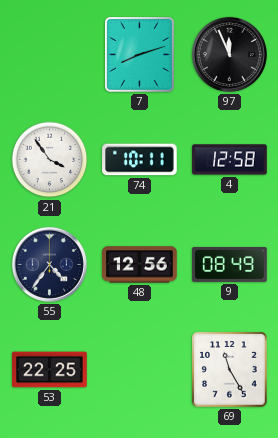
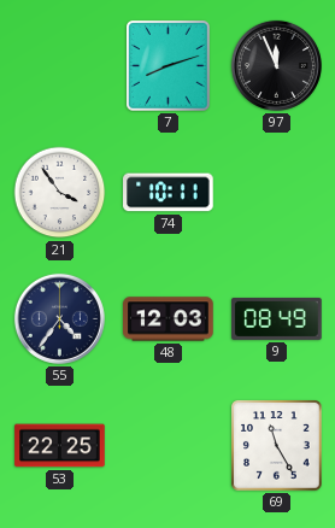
4: 12:58 -> none
48: 12:56 -> 12:03
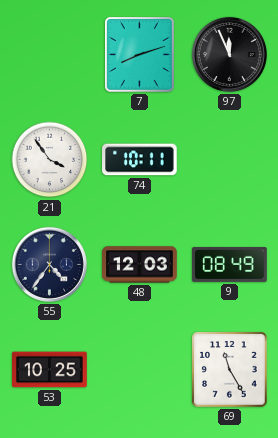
53: 22:25 -> 10:25
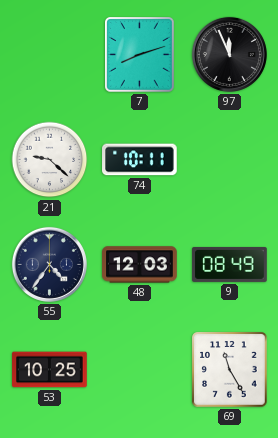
21: 3:54 -> 9:22
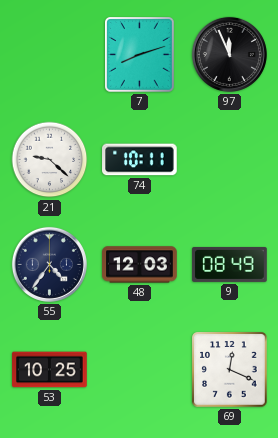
69: 11:25 -> 12:19
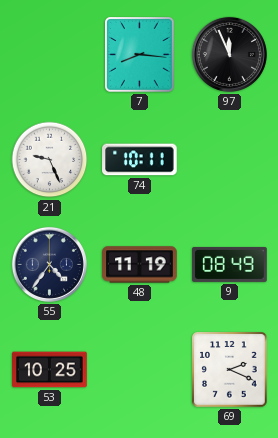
7: 8:12 -> 8:16
21: 9:22 -> 9:26
48: 12:03 -> 11:19
69: 12:19 -> 2:19
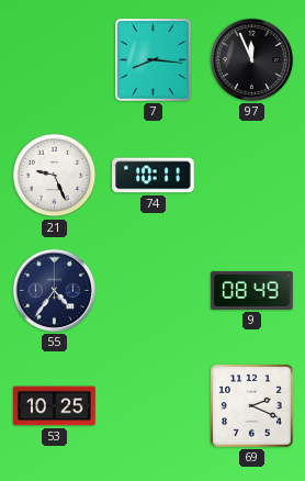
48: 11:19 -> none
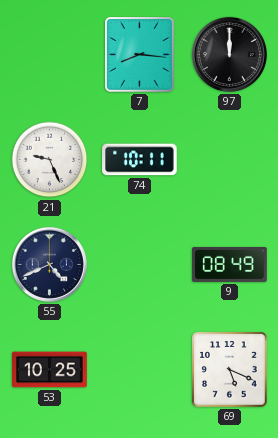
97: 11:56 -> 12:00
55: 4:36 -> 4:41
69: 2:19 -> 5:19
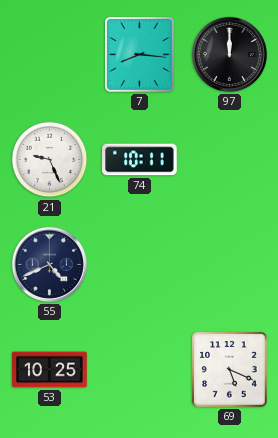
9: 08:49 -> none
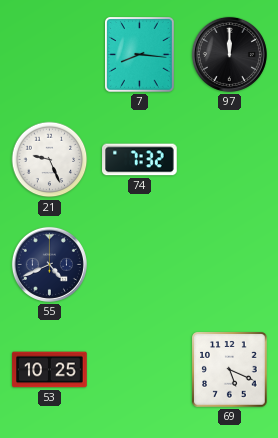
74: 10:11 -> 7:32
